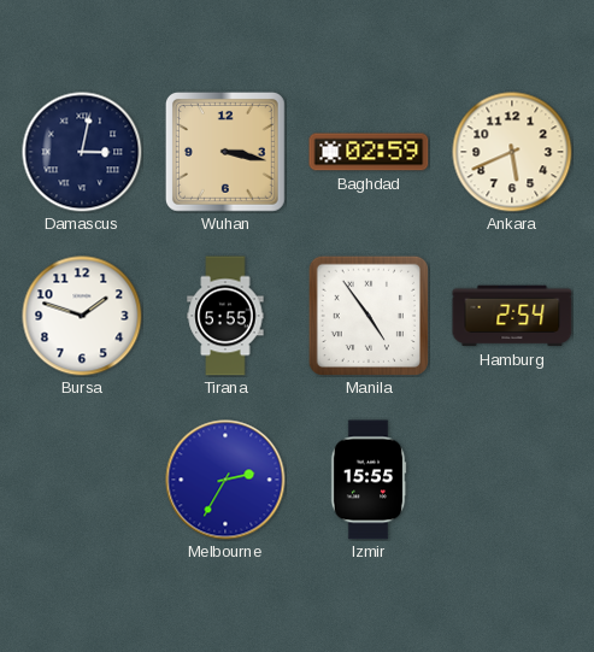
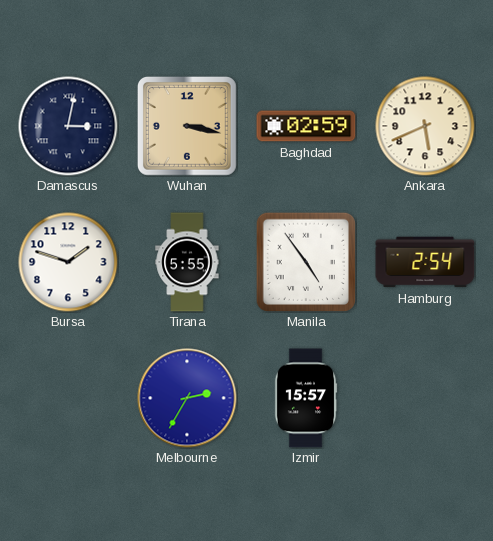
Izmir: 15:55 -> 15:57
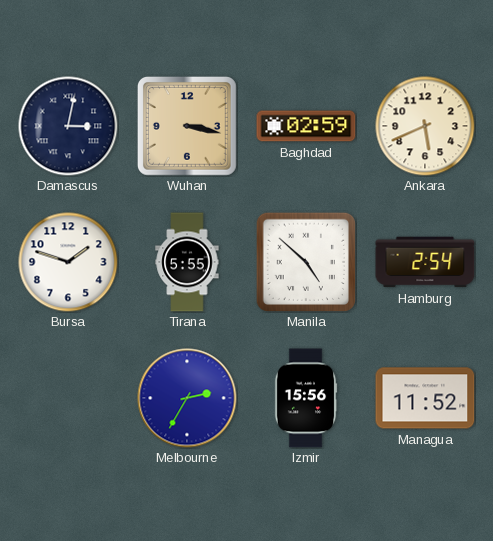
Manila: 4:54 -> 4:52
Izmir: 15:57 -> 15:56
Managua: none -> 11:52
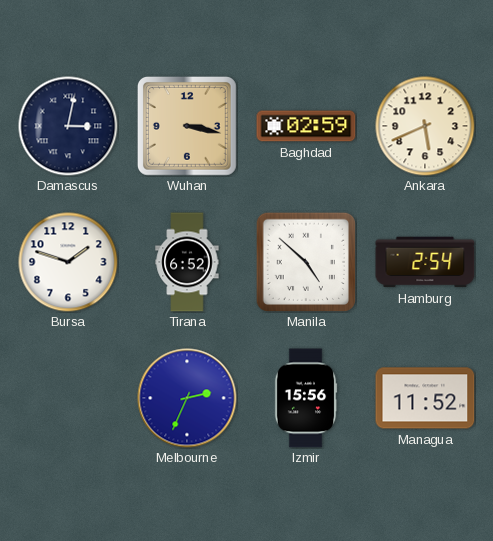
Tirana: 5:55 -> 6:52
Melbourne: 2:35 -> 2:34
